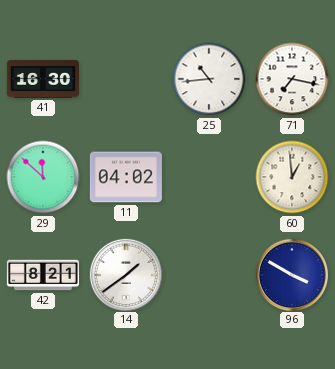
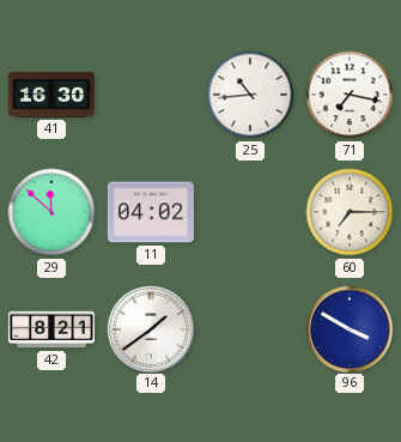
60: 12:59 -> 7:15
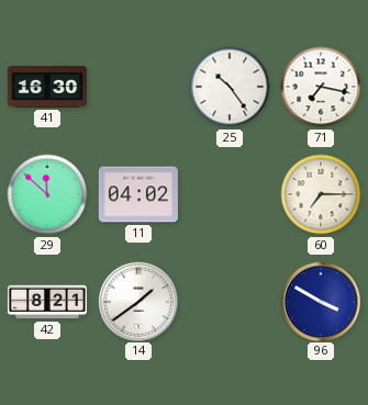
25: 10:44 -> 10:24
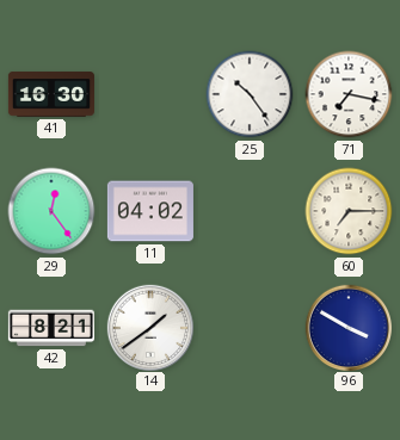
29: 11:52 -> 12:24
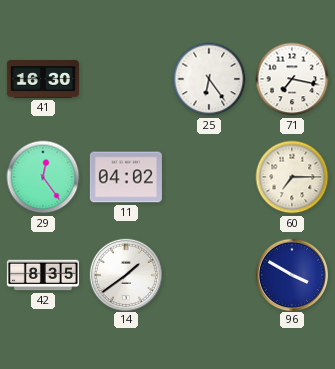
25: 10:24 -> 6:24
42: 8:21 -> 8:35
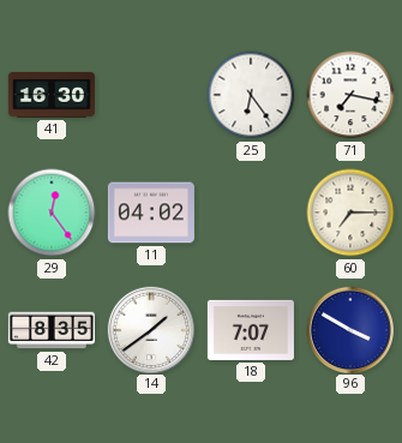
18: none -> 7:07
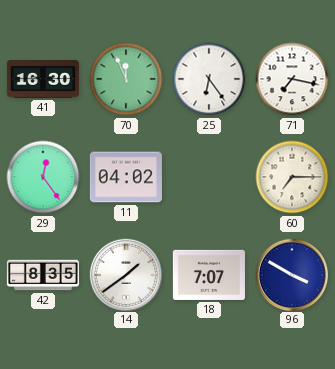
70: none -> 11:56
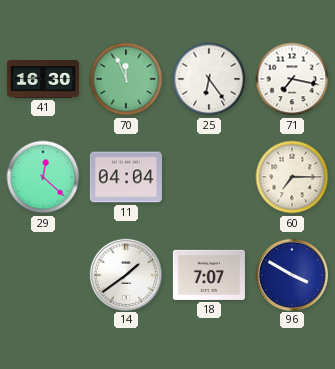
29: 12:24 -> 12:22
11: 04:02 -> 04:04
42: 8:35 -> none
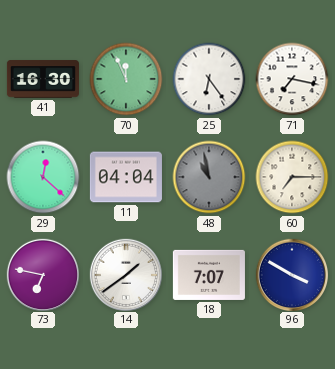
48: none -> 10:58
73: none -> 6:47
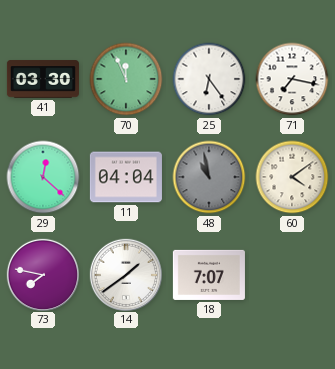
41: 16:30 -> 03:30
60: 7:15 -> 4:09
73: 6:47 -> 7:47
96: 3:50 -> none
